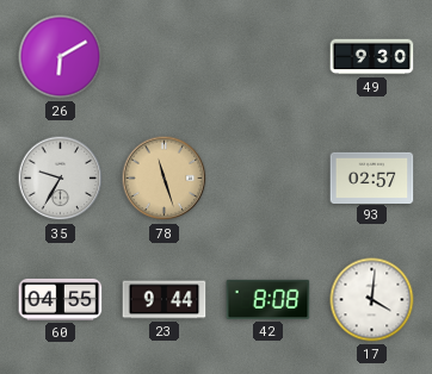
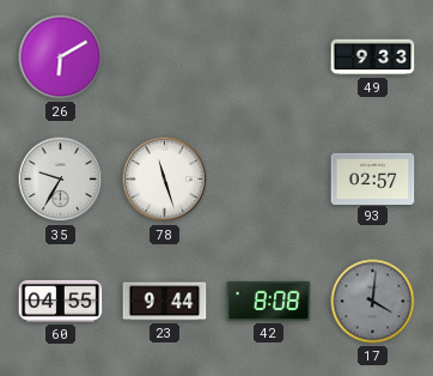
49: 9:30 -> 9:33
78 dial: champagne -> white
17 dial: white -> grey
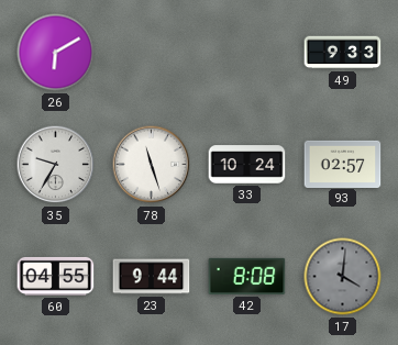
33: none -> 10:24
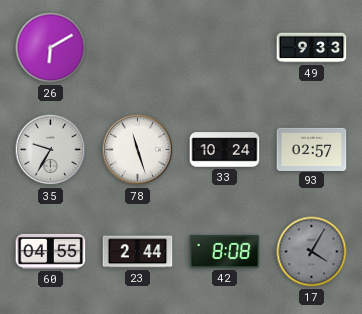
23: 9:44 -> 2:44
17: 4:01 -> 4:05
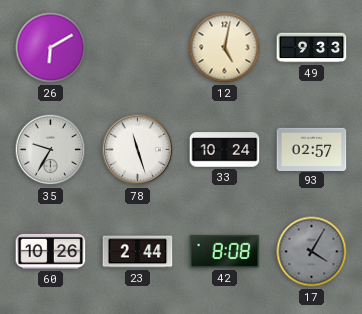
12: none -> 5:02
60: 04:55 -> 10:26
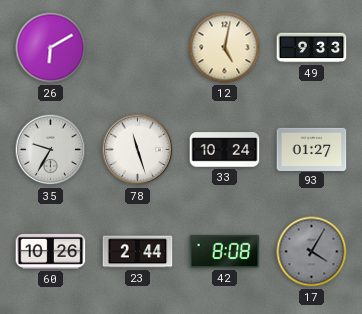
93: 02:57 -> 01:27
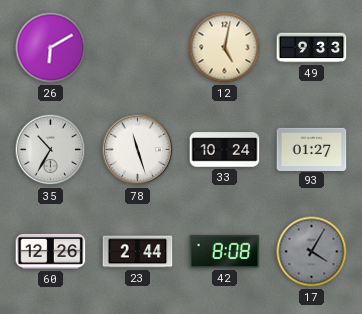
35: 9:35 -> 10:35
60: 10:26 -> 12:26
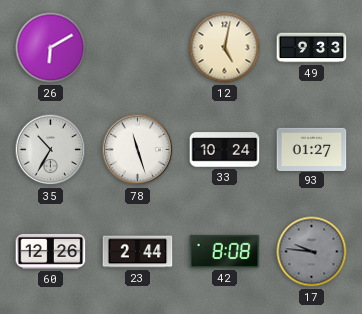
17: 4:05 -> 9:46
